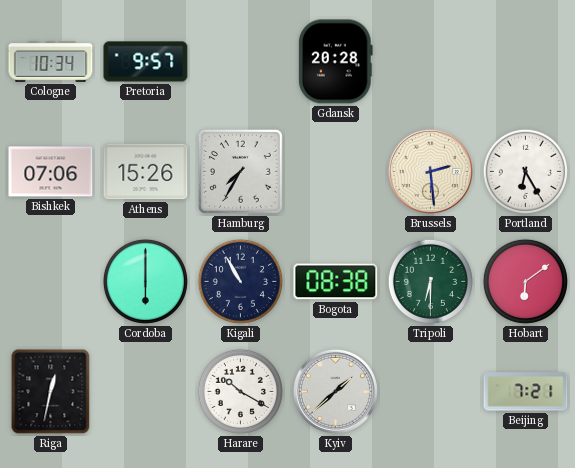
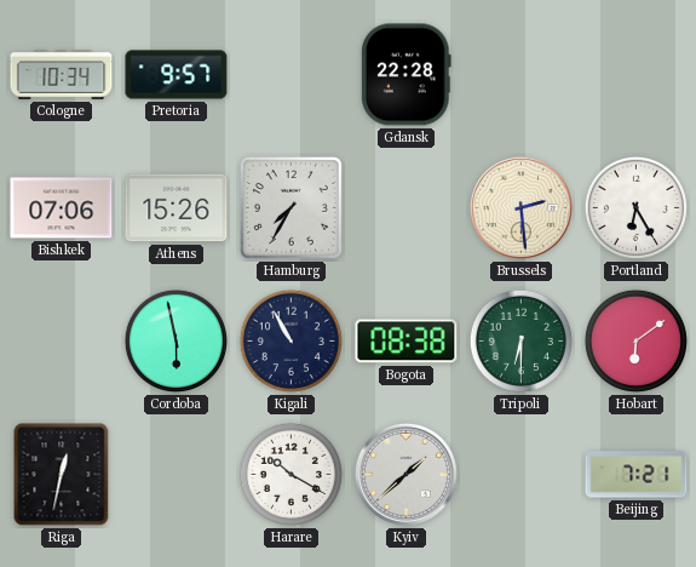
Gdansk: 20:28 -> 22:28
Cordoba: 6:00 -> 5:58
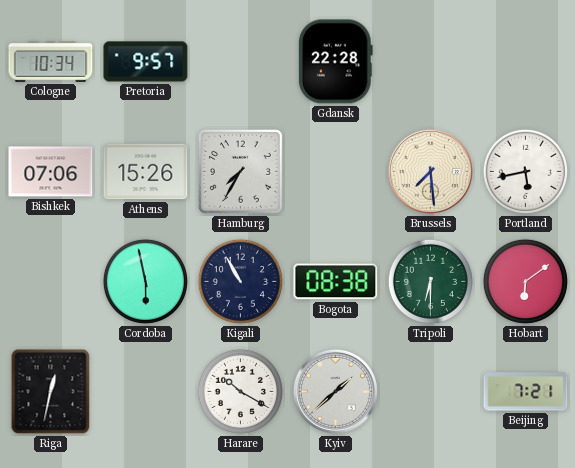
Brussels: 2:29 -> 7:29
Portland: 6:25 -> 5:43
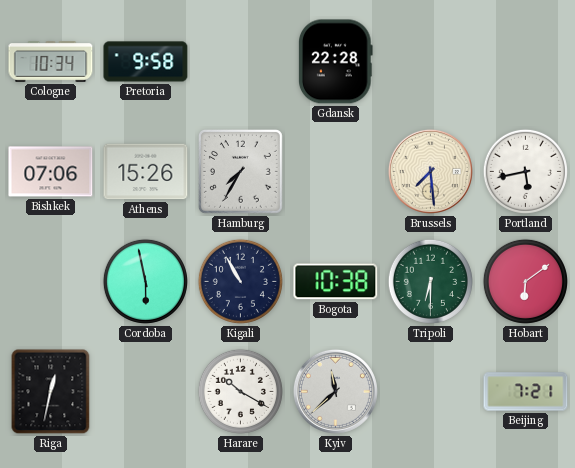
Pretoria: 9:57 -> 9:58
Bogota: 08:38 -> 10:38
Kyiv: 1:38 -> 11:38
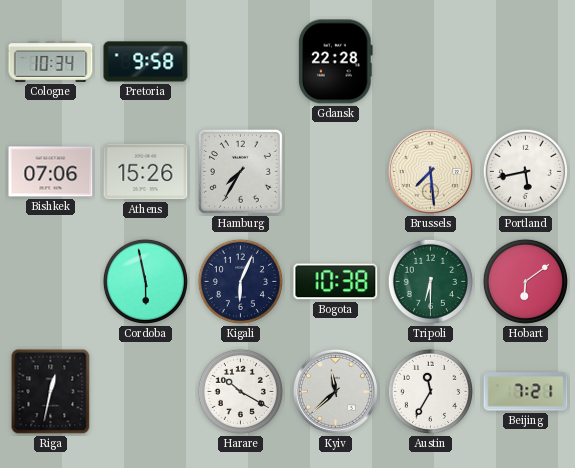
Kigali: 10:55 -> 6:04
Austin: none -> 11:35
